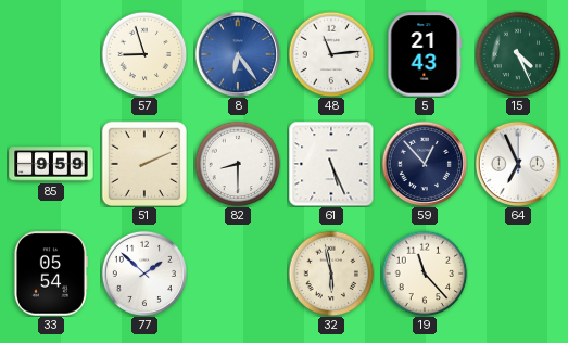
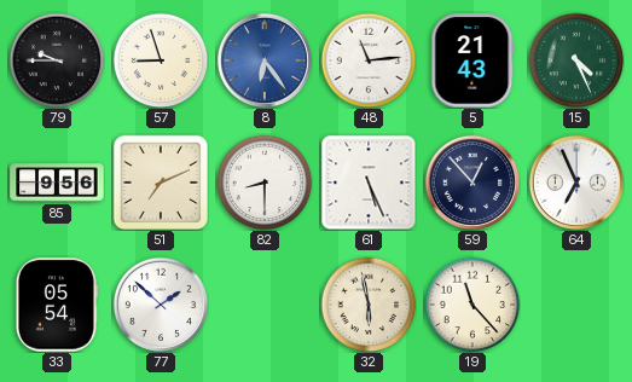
79: none -> 9:45
85: 9:59 -> 9:56
51: 2:11 -> 7:11
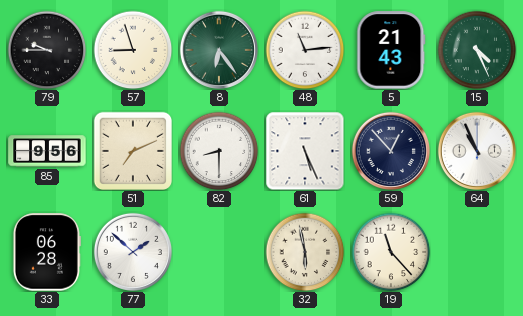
8 dial: blue -> green
64: 6:56 -> 10:56
33: 05:54 -> 06:28
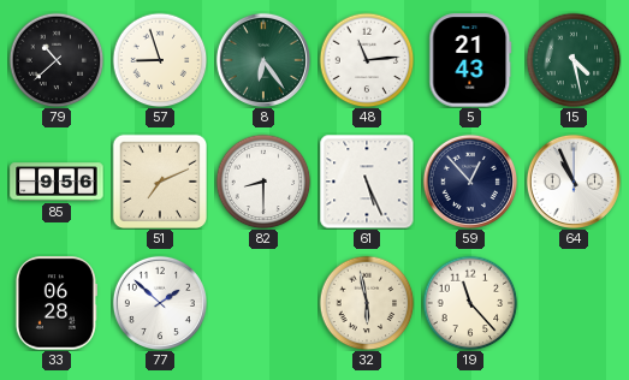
79: 9:45 -> 10:38
15: 4:26 -> 4:28
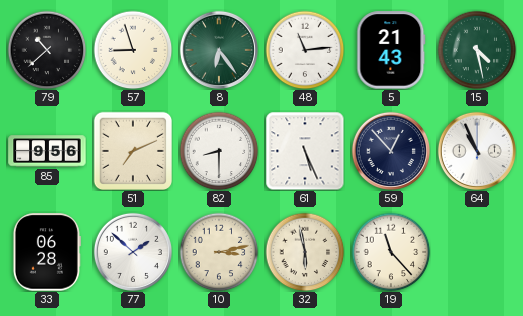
10: none -> 3:13
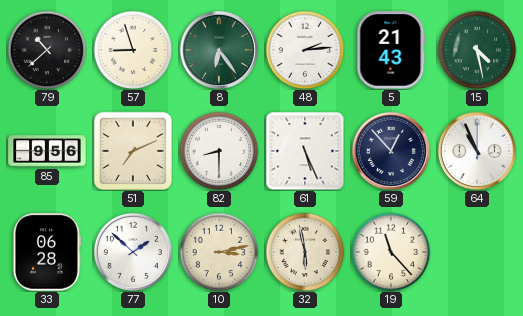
48: 11:14 -> 2:14
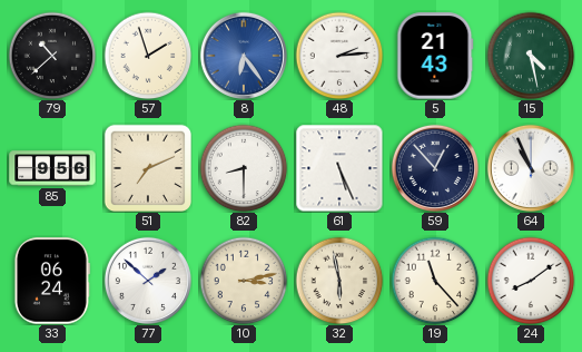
57: 8:57 -> 1:57
8 dial: green -> blue
33: 06:28 -> 06:24
24: none -> 8:09
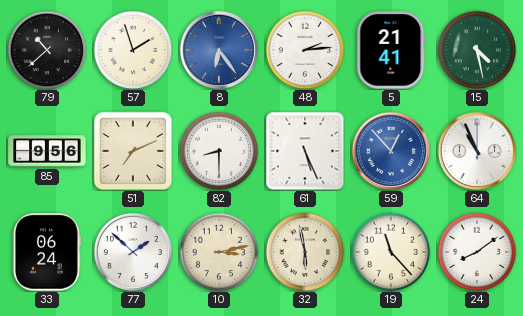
5: 21:43 -> 21:41
59 dial: navy -> blue
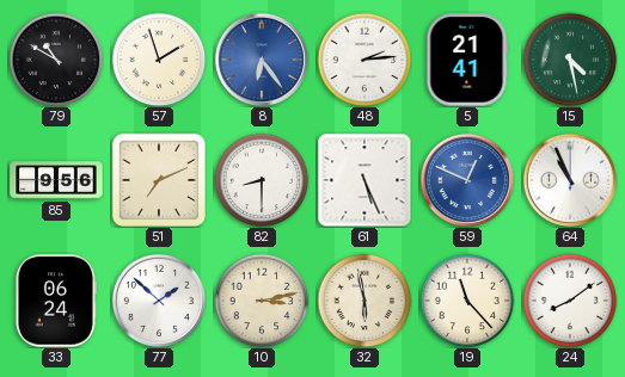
79: 10:38 -> 10:50
59: 12:53 -> 12:49
